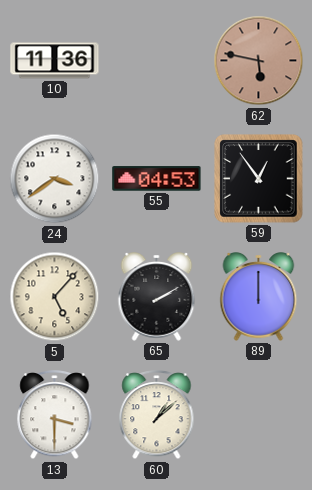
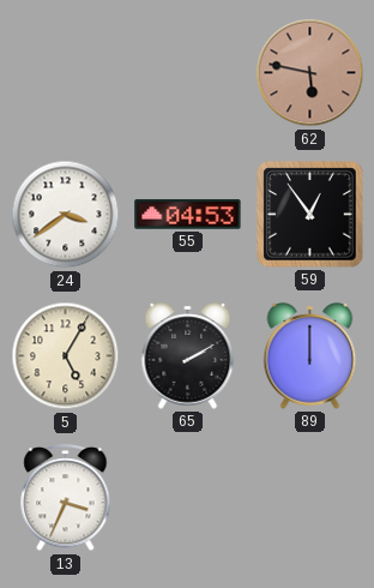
10: 11:36 -> none
5: 5:07 -> 5:05
13: 3:30 -> 3:34
60: 1:08 -> none
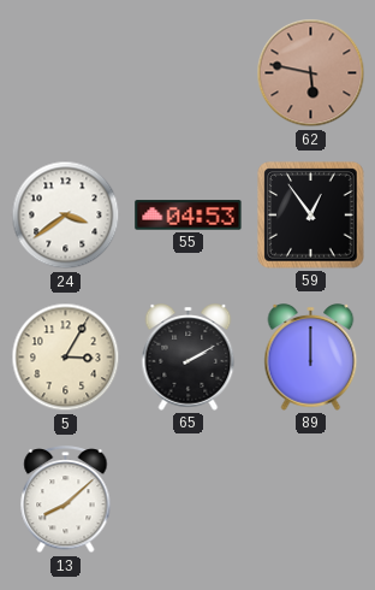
5: 5:05 -> 3:05
13: 3:34 -> 8:08
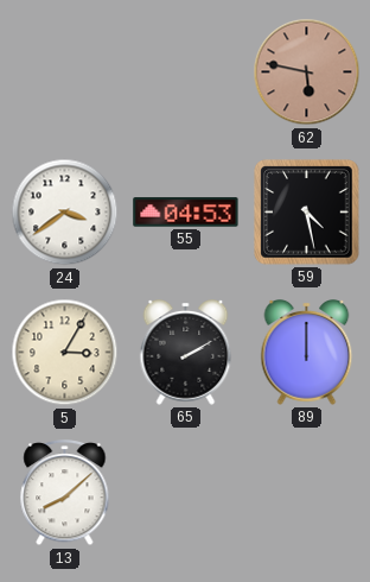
59: 12:54 -> 4:28
